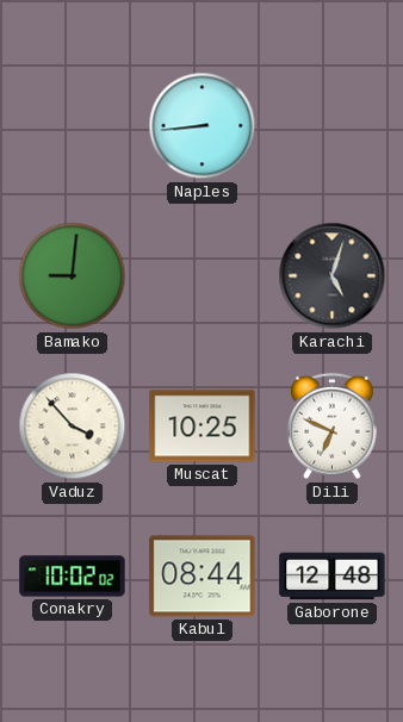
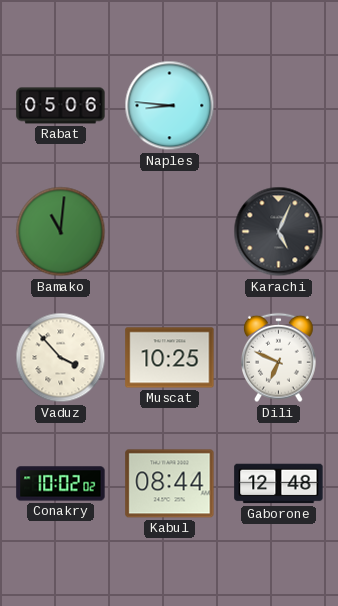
Rabat: none -> 05:06
Naples: 8:44 -> 8:46
Bamako: 9:01 -> 11:01
Karachi: 5:03 -> 5:04
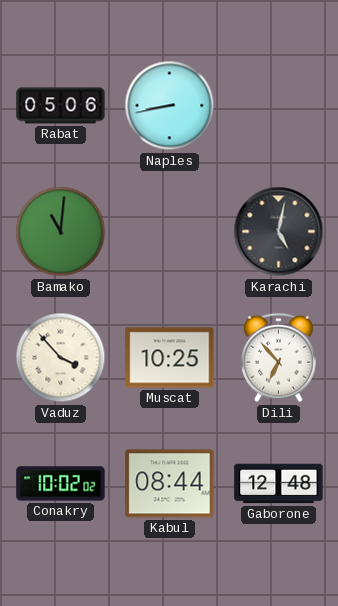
Naples: 8:46 -> 8:43
Karachi: 5:04 -> 5:02
Dili: 6:49 -> 6:53
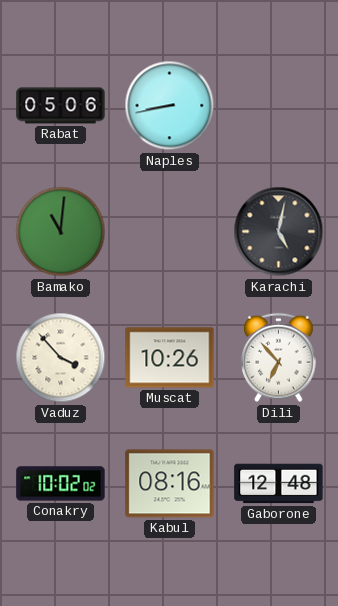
Muscat: 10:25 -> 10:26
Kabul: 08:44 -> 08:16
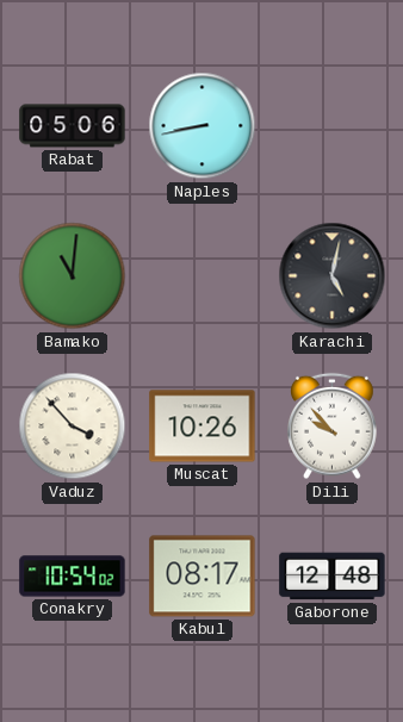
Dili: 6:53 -> 9:53
Conakry: 10:02 -> 10:54
Kabul: 08:16 -> 08:17
